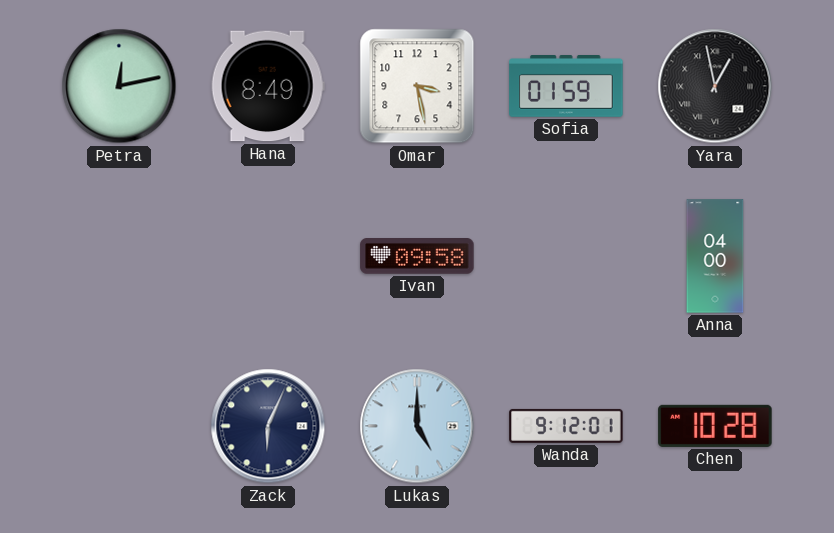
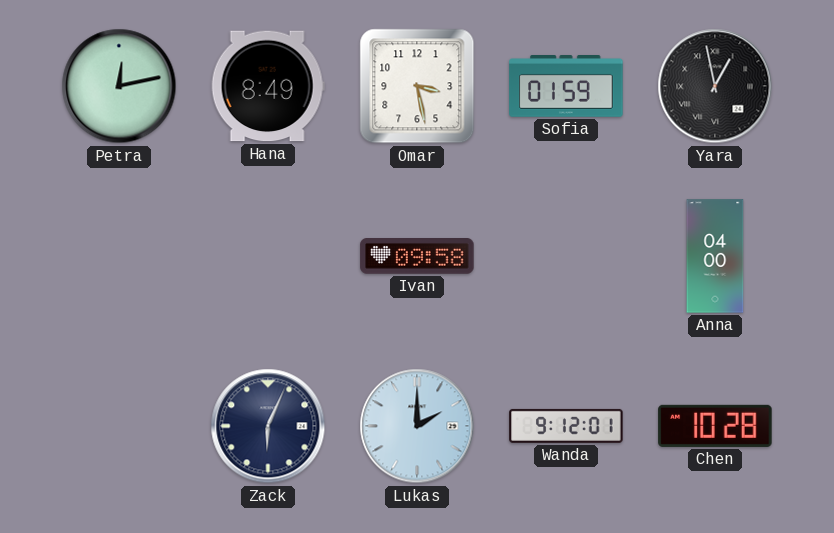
Lukas: 5:00 -> 2:00
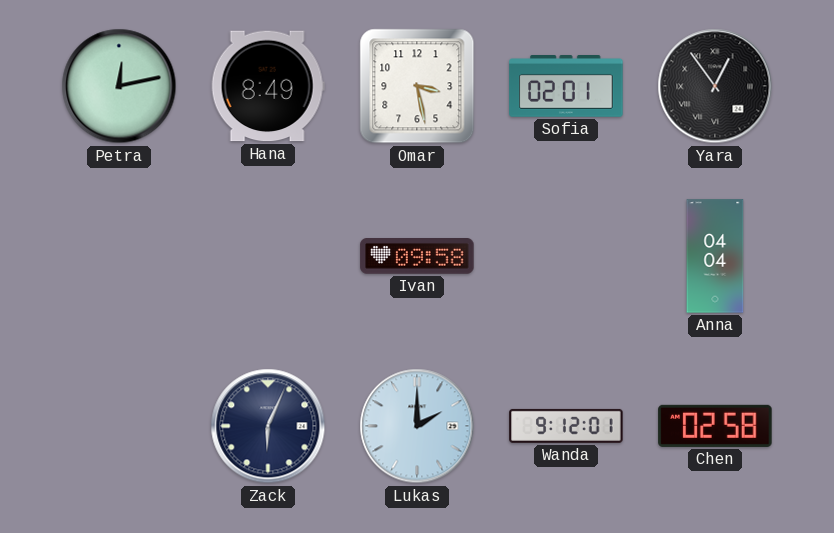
Sofia: 01:59 -> 02:01
Yara: 12:58 -> 12:54
Anna: 04:00 -> 04:04
Chen: 10:28 -> 02:58
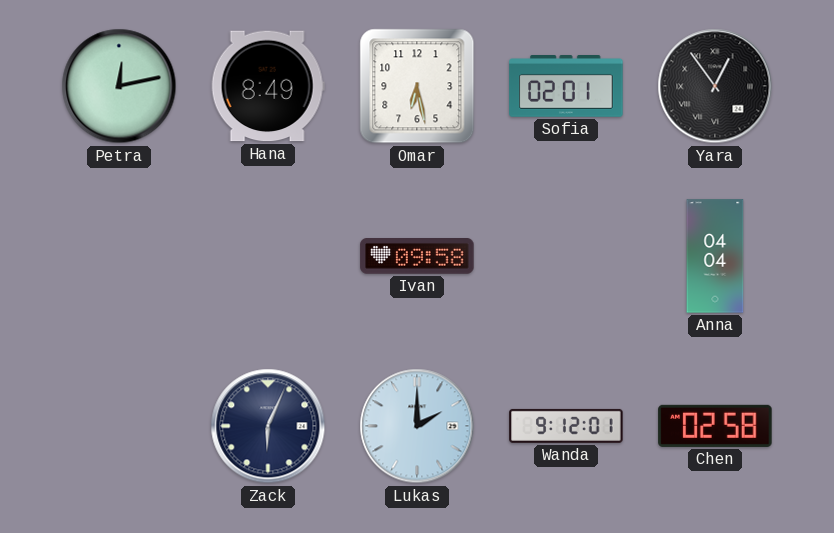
Omar: 3:28 -> 6:28
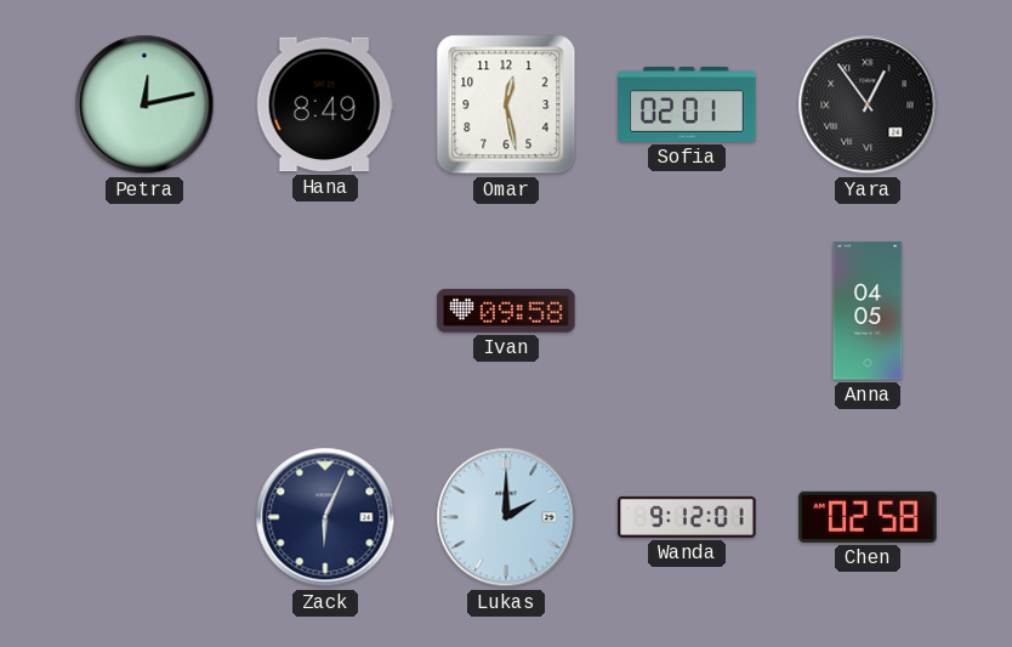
Omar: 6:28 -> 12:28
Anna: 04:04 -> 04:05
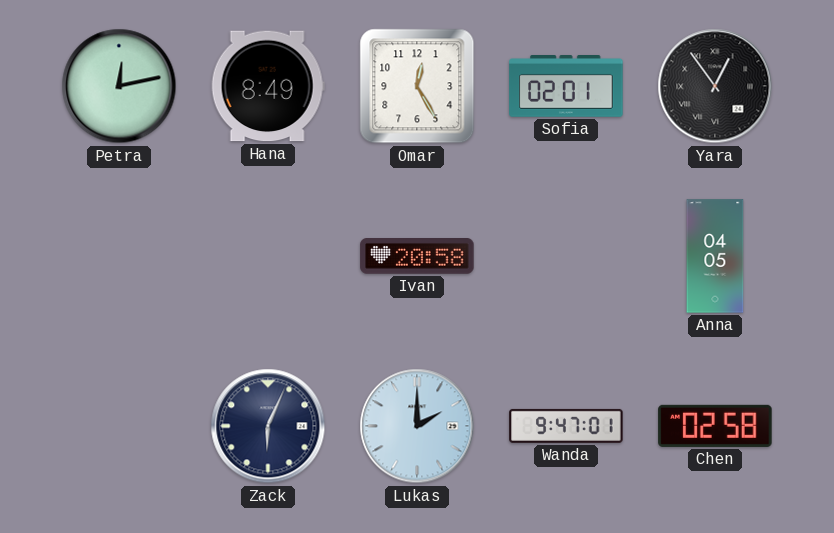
Omar: 12:28 -> 12:25
Ivan: 09:58 -> 20:58
Wanda: 9:12 -> 9:47
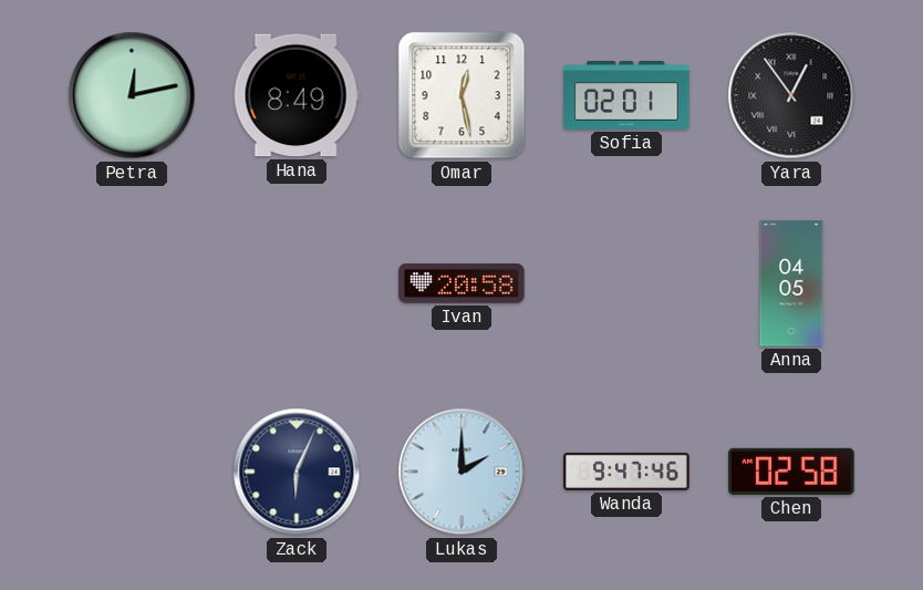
Omar: 12:25 -> 12:28
Wanda: 9:47:01 -> 9:47:46
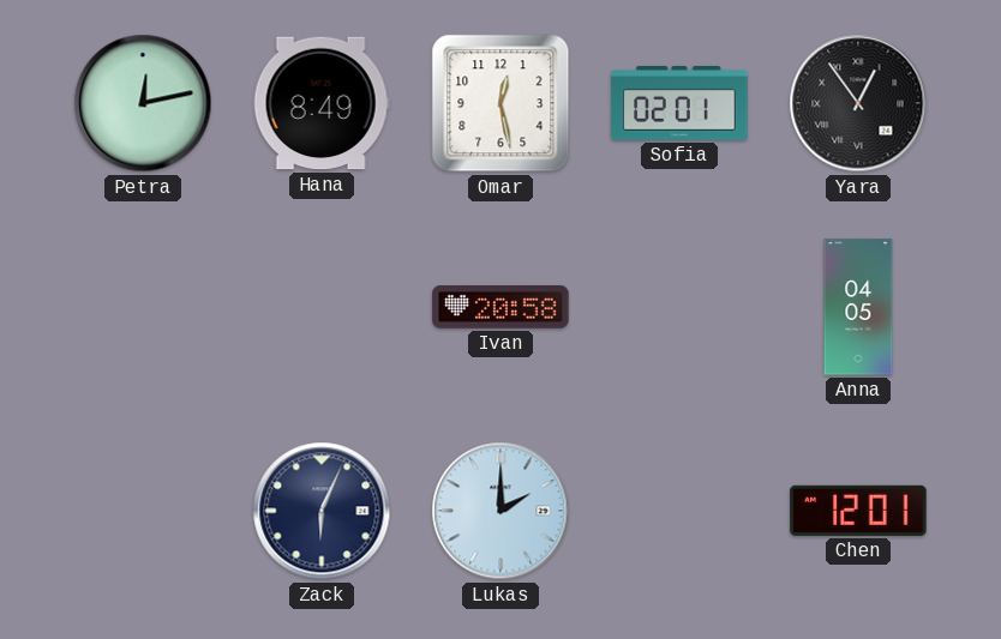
Wanda: 9:47 -> none
Chen: 02:58 -> 12:01
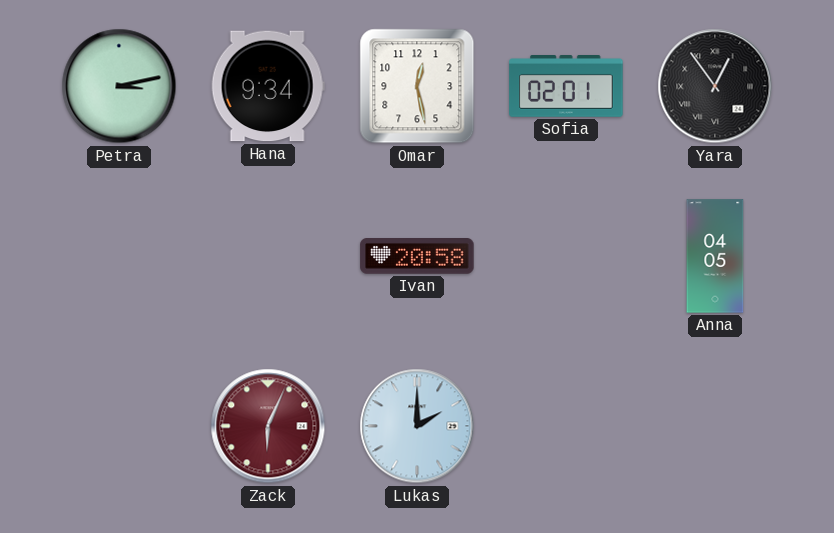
Petra: 12:13 -> 3:13
Hana: 8:49 -> 9:34
Zack dial: navy -> burgundy
Chen: 12:01 -> none
